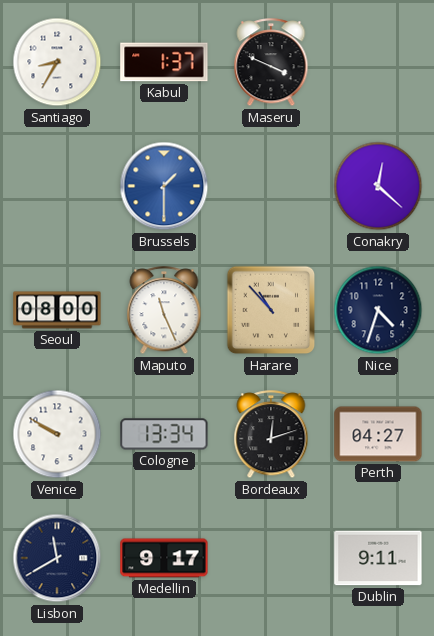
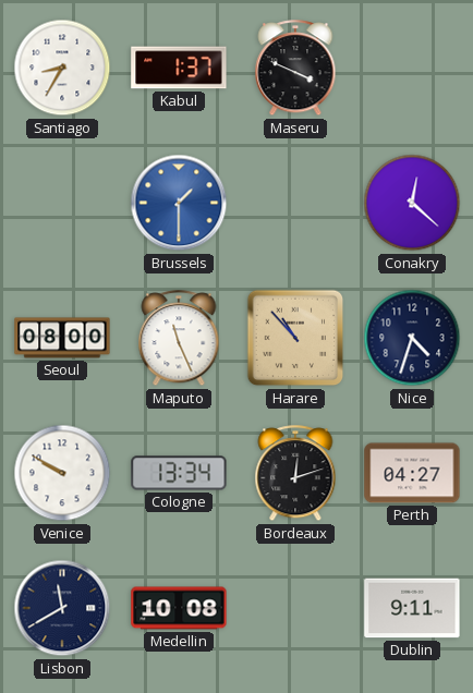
Medellin: 9:17 -> 10:08
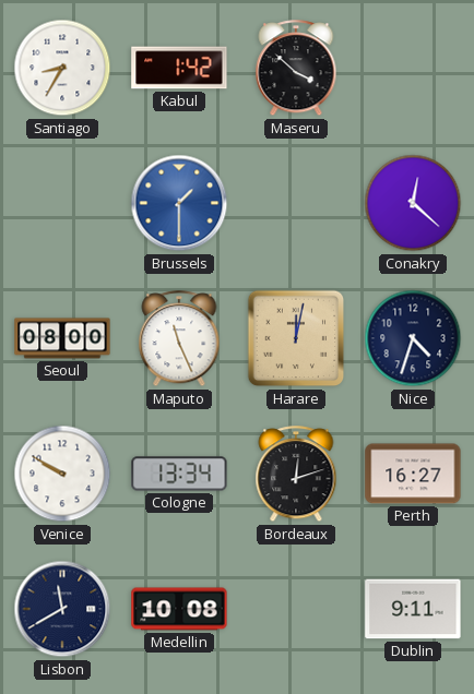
Kabul: 1:37 -> 1:42
Maseru: 3:49 -> 3:52
Harare: 10:53 -> 12:02
Perth: 04:27 -> 16:27
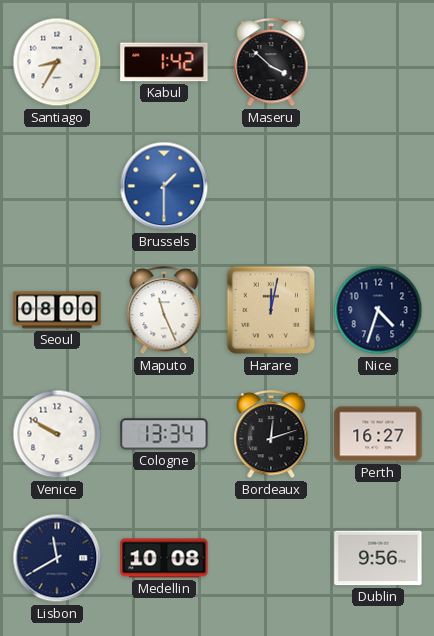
Conakry: 12:22 -> none
Dublin: 9:11 -> 9:56
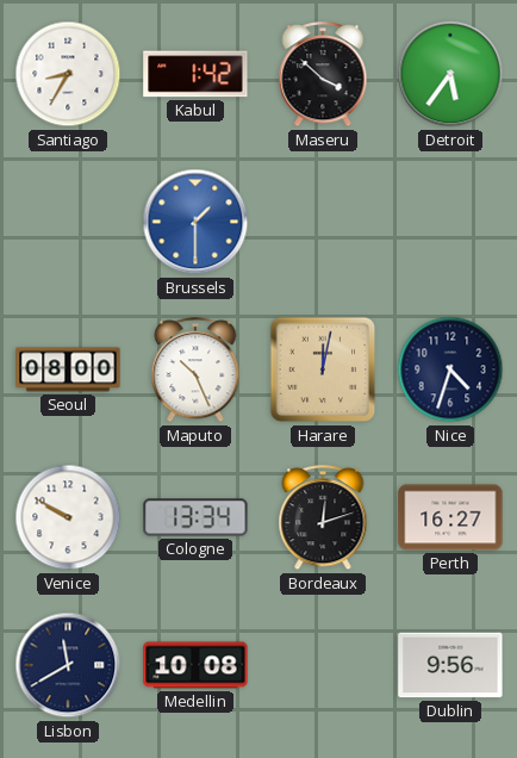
Detroit: none -> 5:36
Maputo: 11:26 -> 10:26
